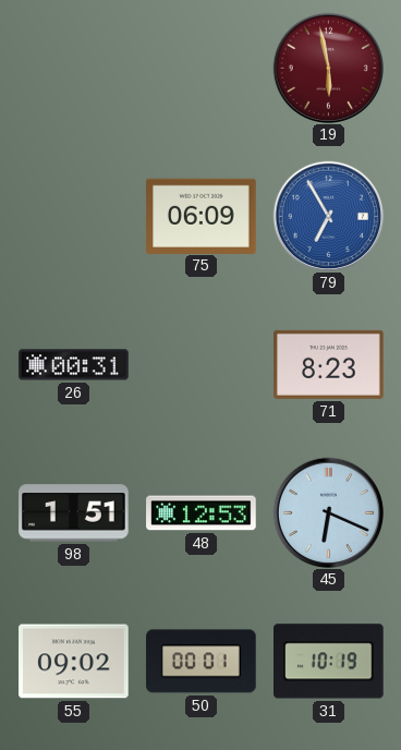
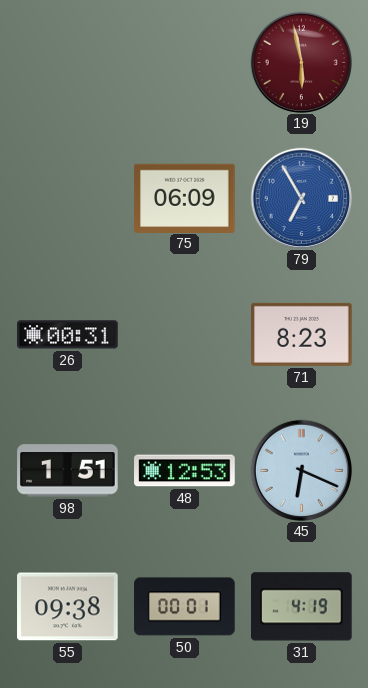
55: 09:02 -> 09:38
31: 10:19 -> 4:19
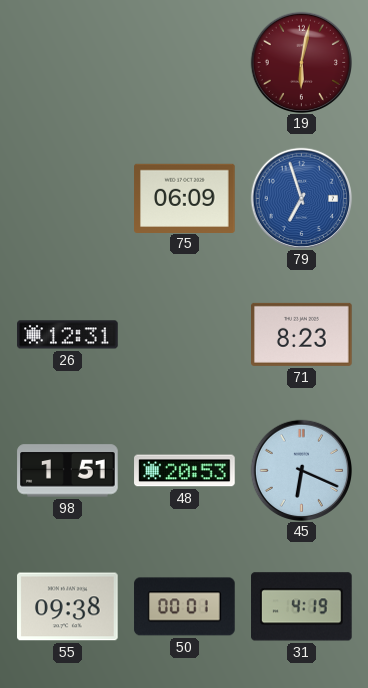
19: 5:58 -> 6:02
79: 6:55 -> 6:57
26: 00:31 -> 12:31
48: 12:53 -> 20:53
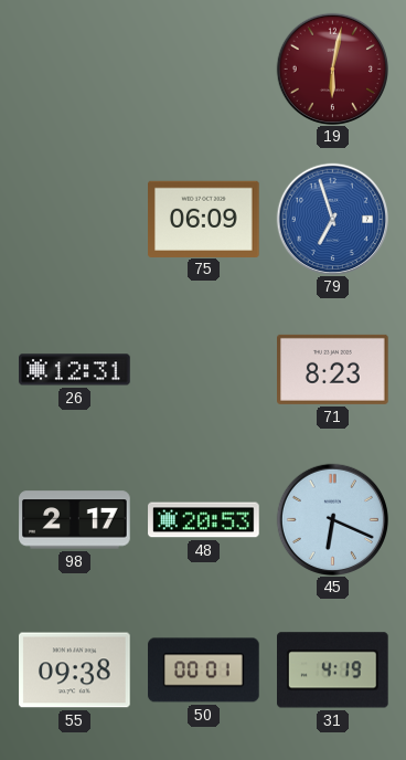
98: 1:51 -> 2:17
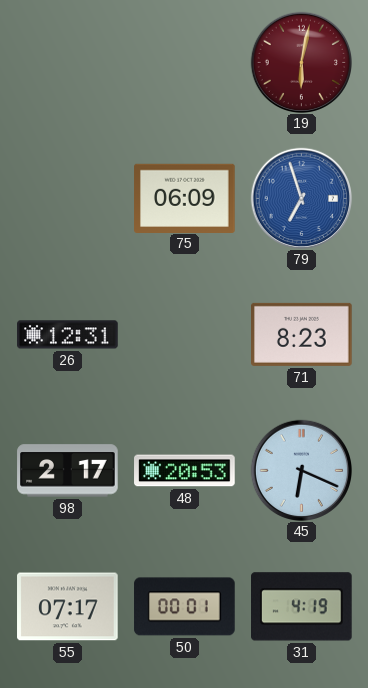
55: 09:38 -> 07:17
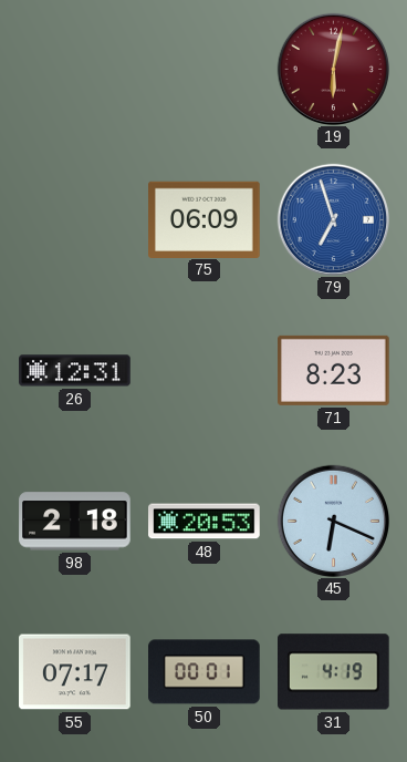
98: 2:17 -> 2:18
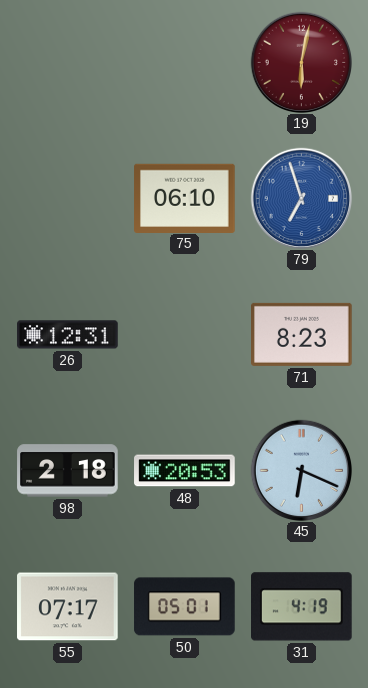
75: 06:09 -> 06:10
50: 00:01 -> 05:01
